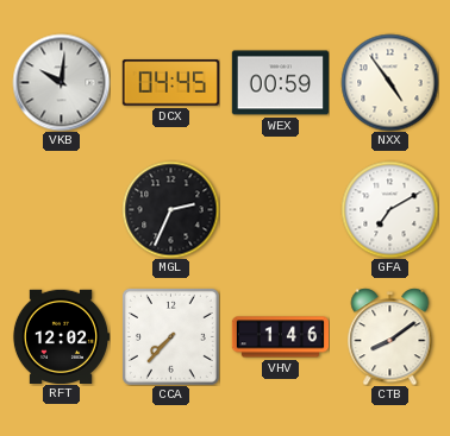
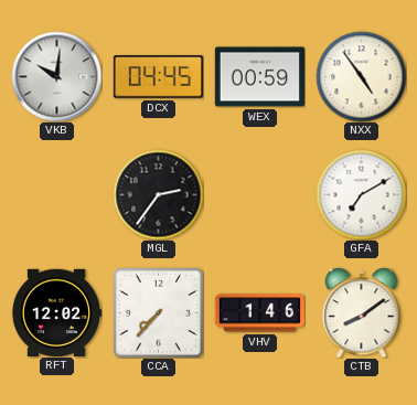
MGL: 2:34 -> 2:36
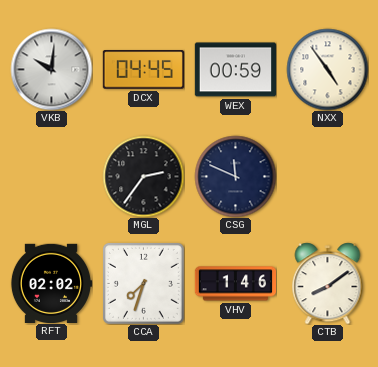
CSG: none -> 11:49
GFA: 7:10 -> none
RFT: 12:02 -> 02:02
CCA: 7:37 -> 7:33
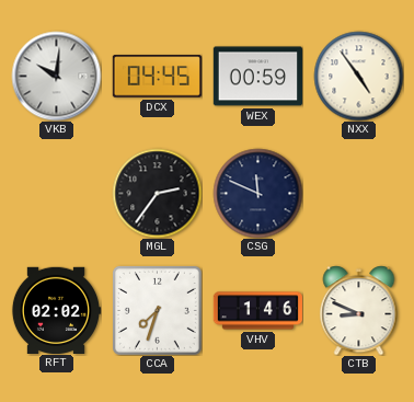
CTB: 8:09 -> 8:49
